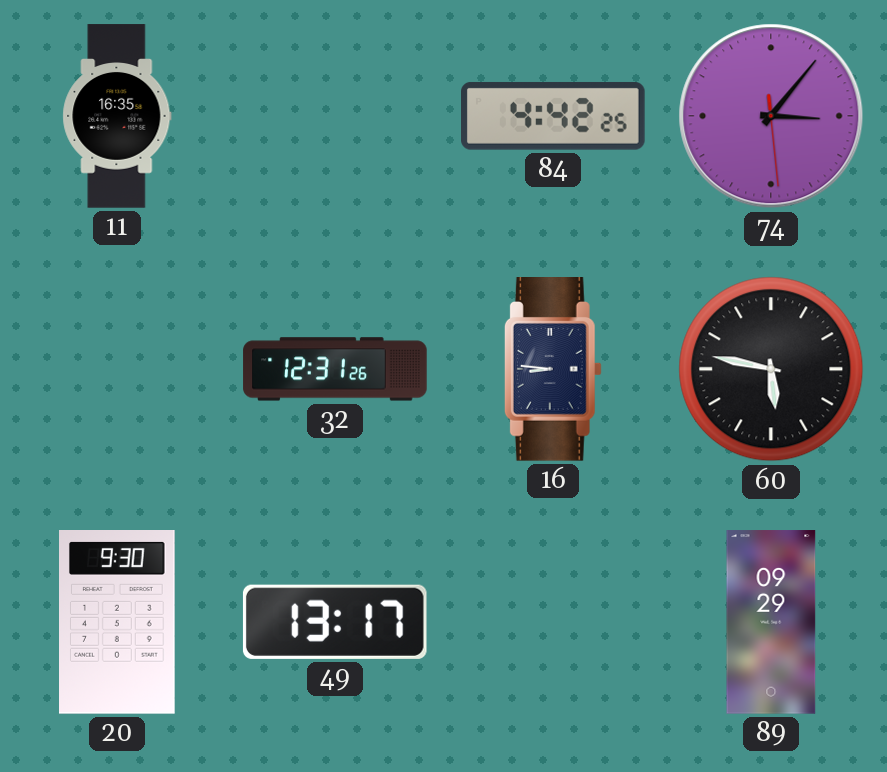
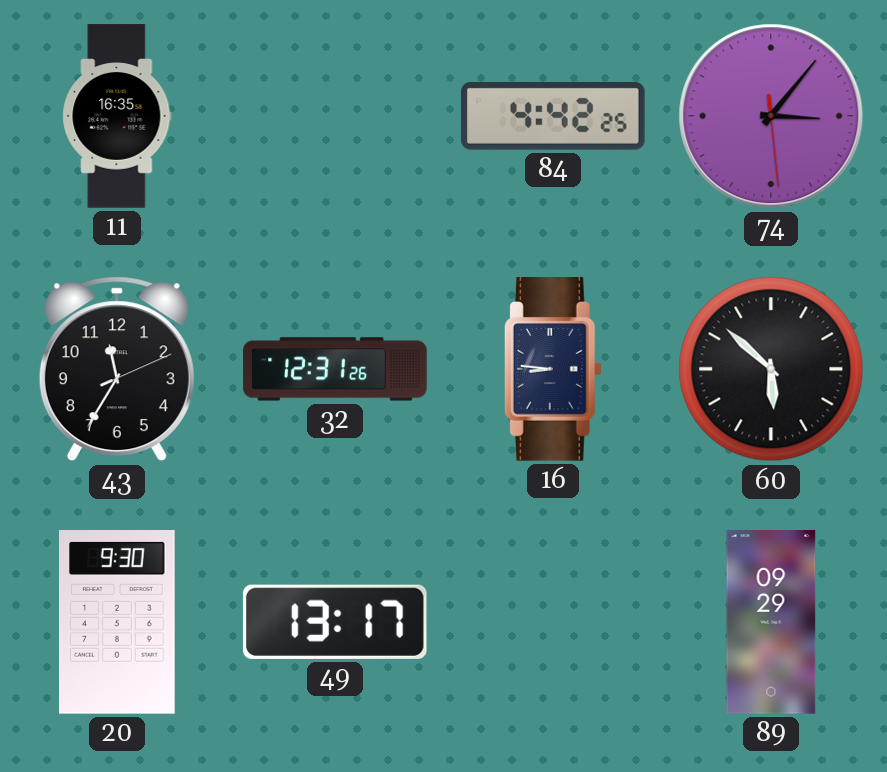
43: none -> 11:35
60: 5:47 -> 5:52
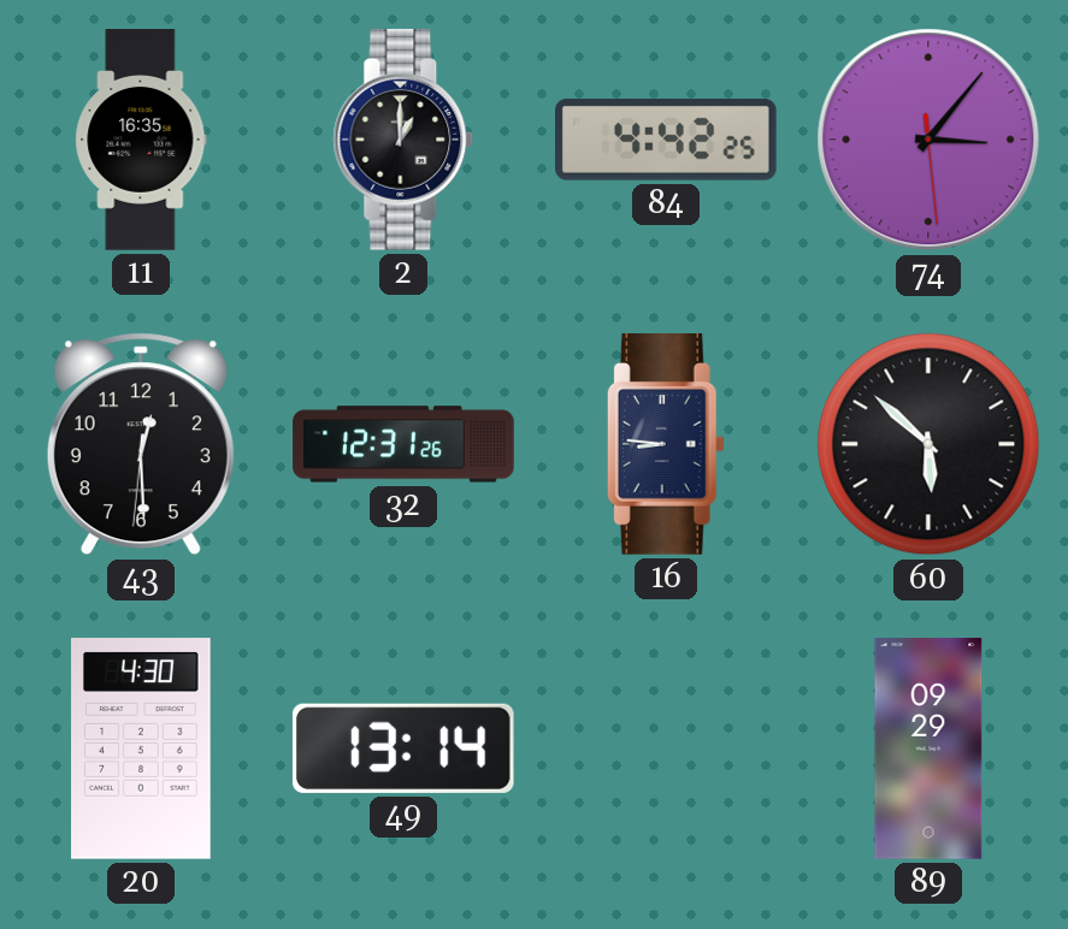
2: none -> 1:00
43: 11:35 -> 12:29
20: 9:30 -> 4:30
49: 13:17 -> 13:14
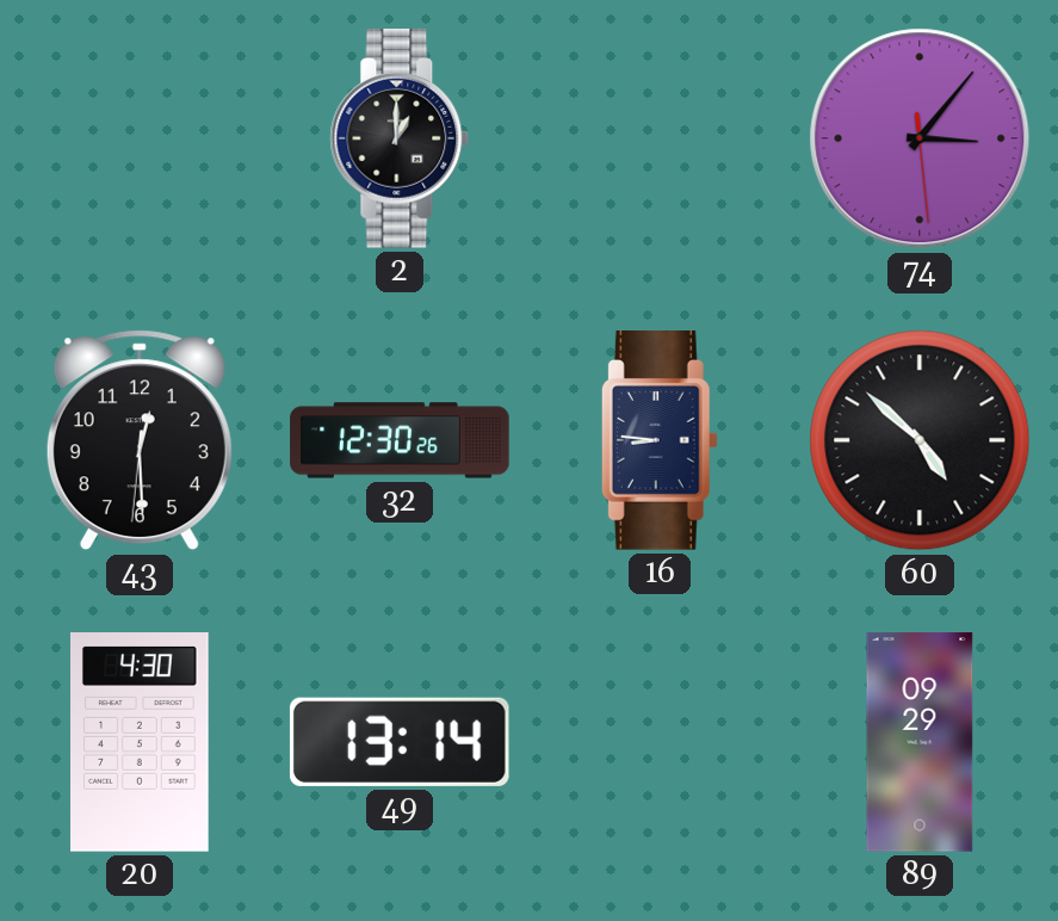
11: 16:35 -> none
84: 4:42 -> none
32: 12:31 -> 12:30
60: 5:52 -> 4:52
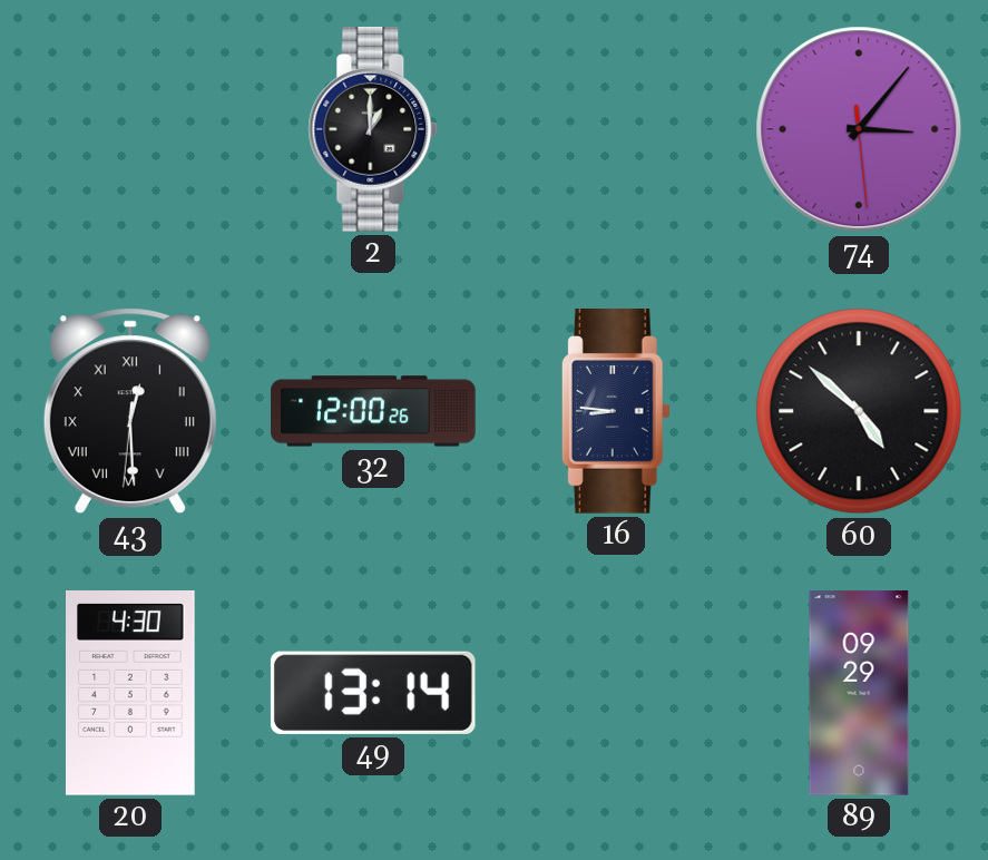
43 numerals: Arabic -> Roman
32: 12:30 -> 12:00
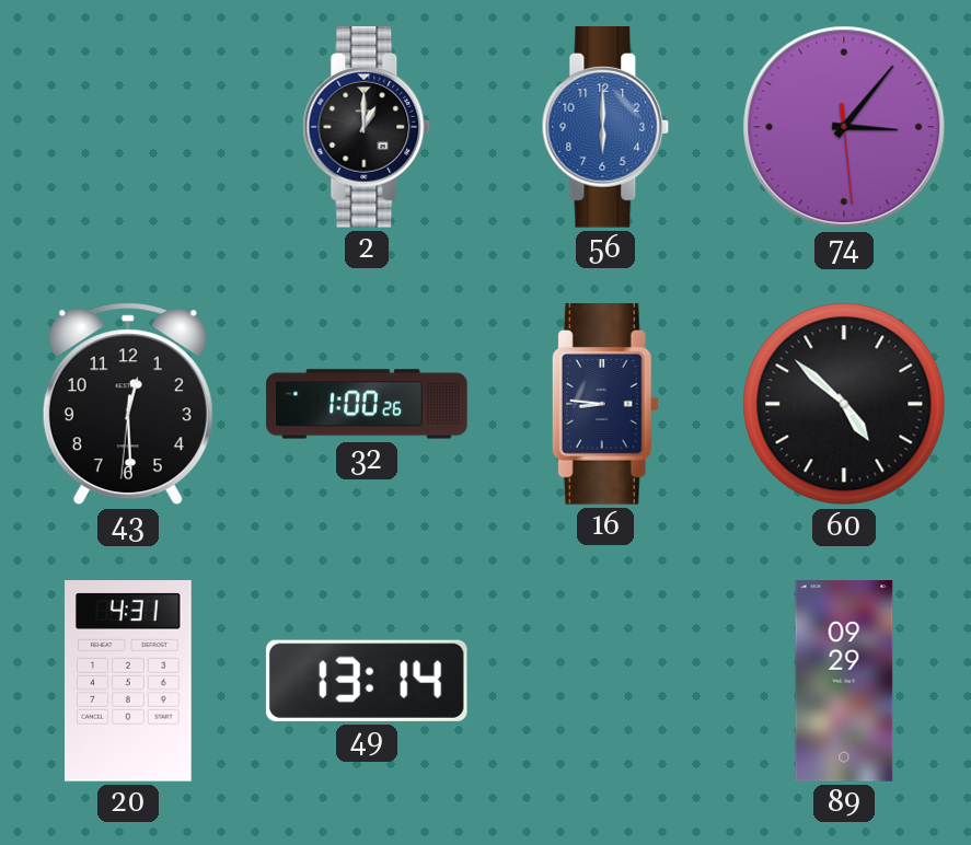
56: none -> 6:00
43 numerals: Roman -> Arabic
32: 12:00 -> 1:00
20: 4:30 -> 4:31
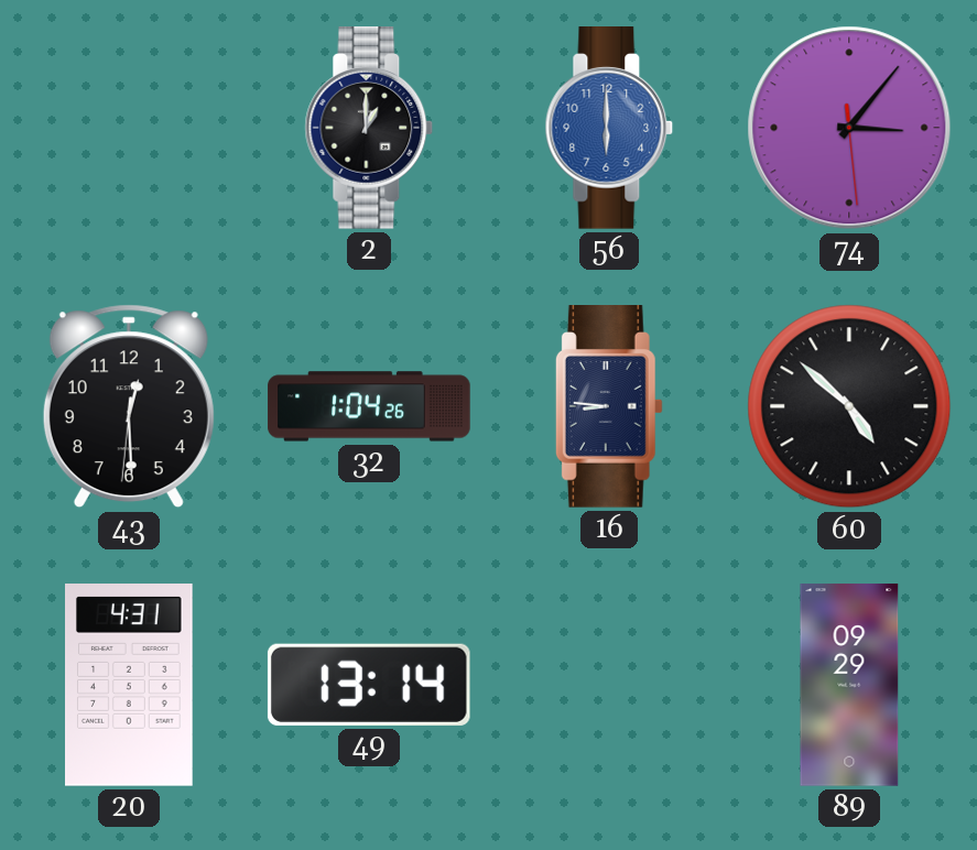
32: 1:00 -> 1:04
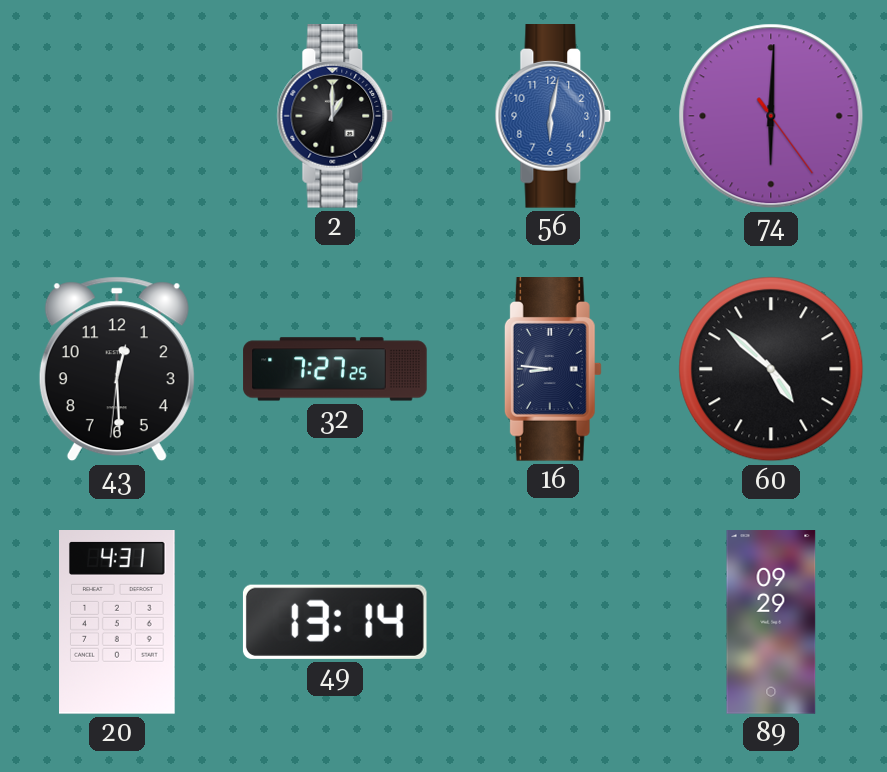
56: 6:00 -> 6:02
74: 3:06 -> 6:00
32: 1:04 -> 7:27
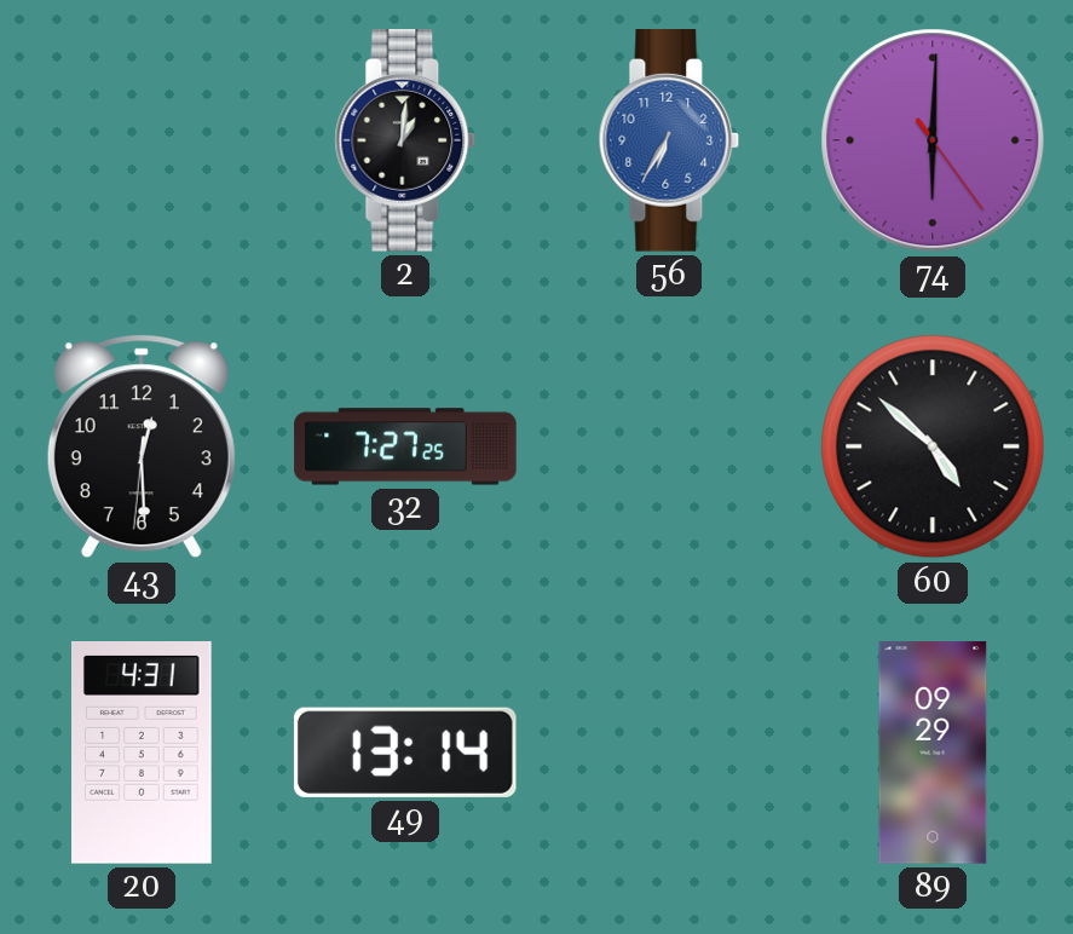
2: 1:00 -> 1:01
56: 6:02 -> 6:35
16: 8:46 -> none
